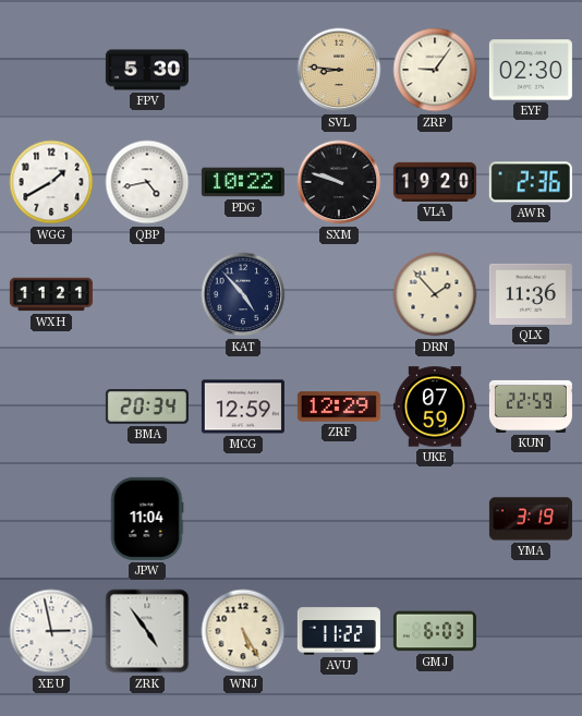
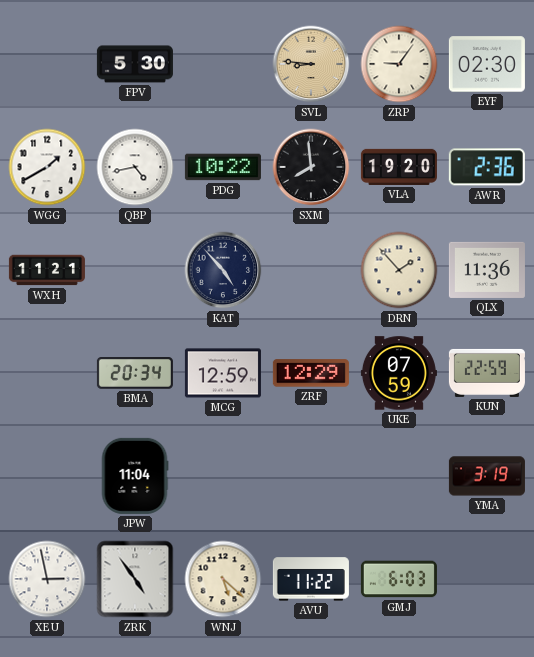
SXM: 9:48 -> 7:59
WNJ: 5:25 -> 5:22
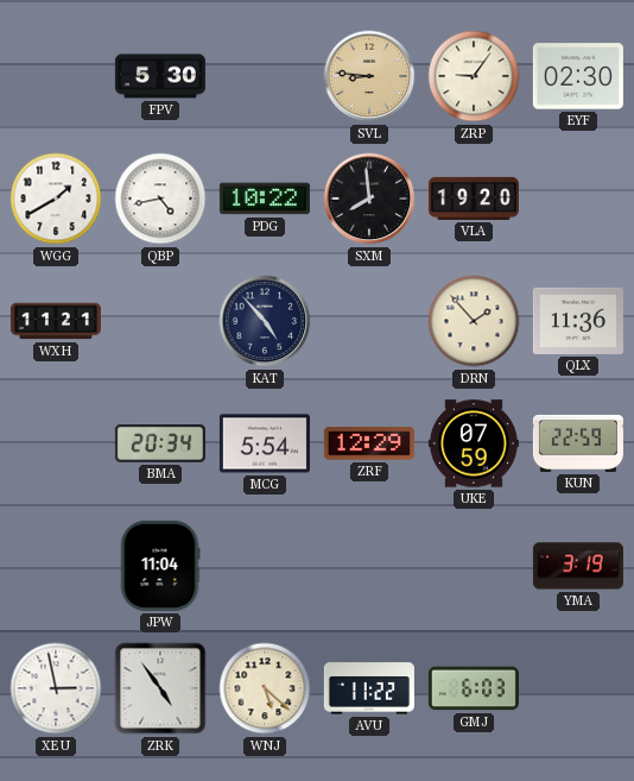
AWR: 2:36 -> none
MCG: 12:59 -> 5:54
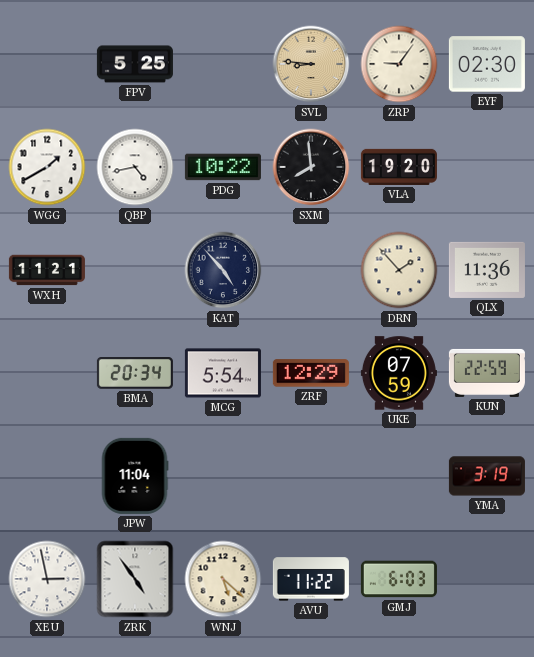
FPV: 5:30 -> 5:25
